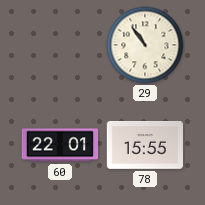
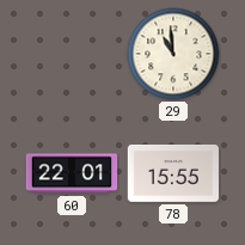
29: 10:54 -> 10:59
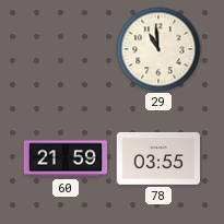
60: 22:01 -> 21:59
78: 15:55 -> 03:55
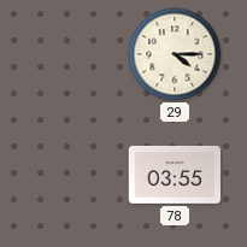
29: 10:59 -> 4:15
60: 21:59 -> none
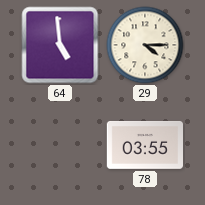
64: none -> 4:59
